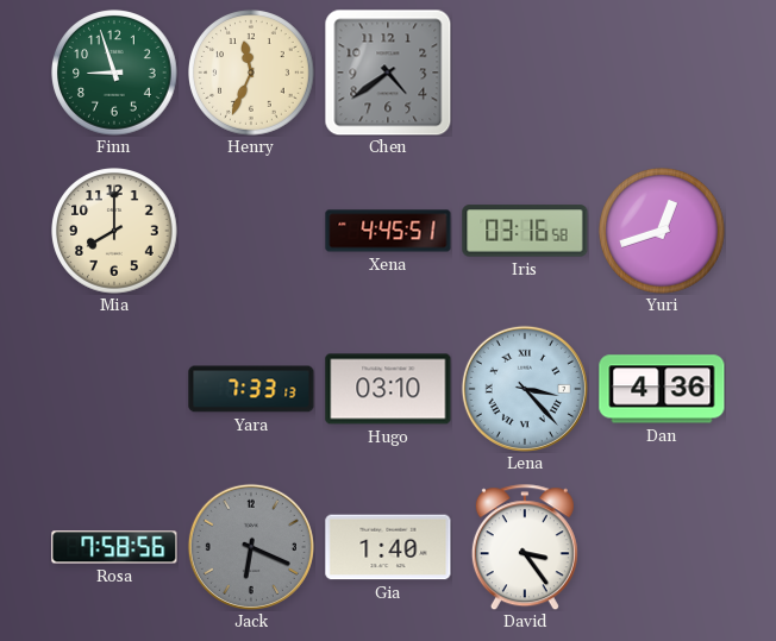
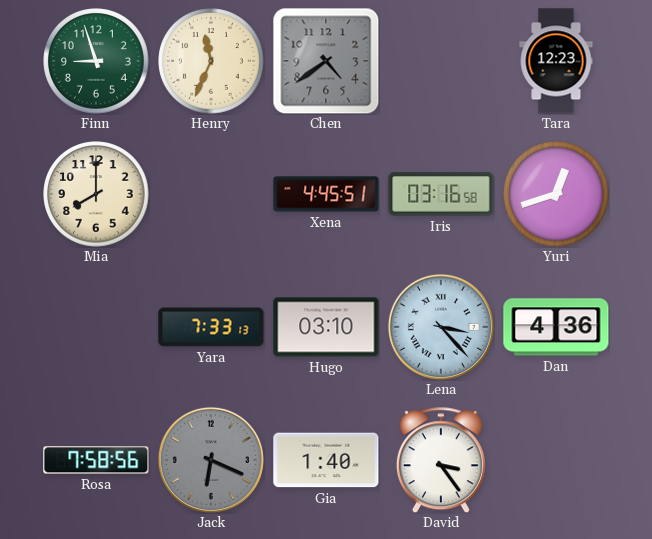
Tara: none -> 12:23
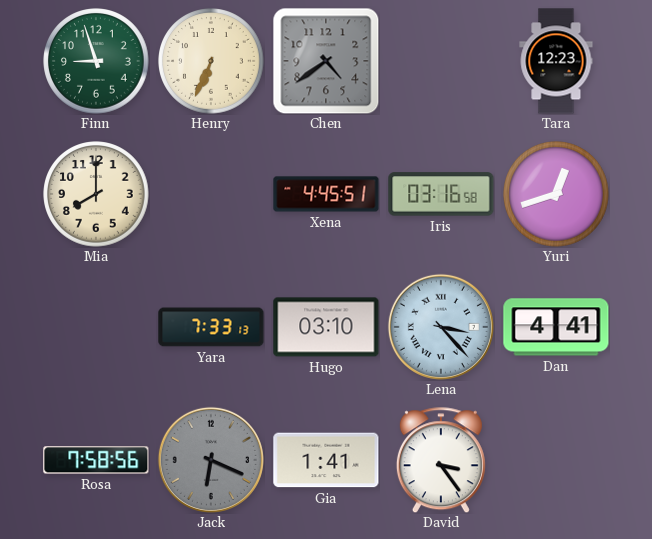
Henry: 11:34 -> 6:34
Dan: 4:36 -> 4:41
Gia: 1:40 -> 1:41
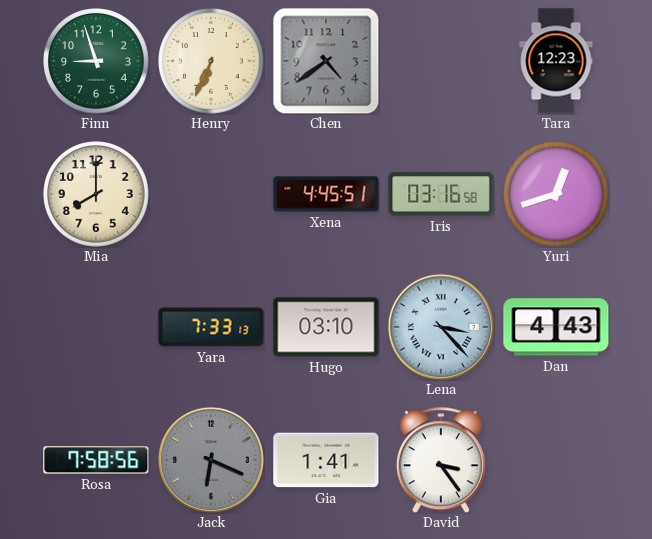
Dan: 4:41 -> 4:43
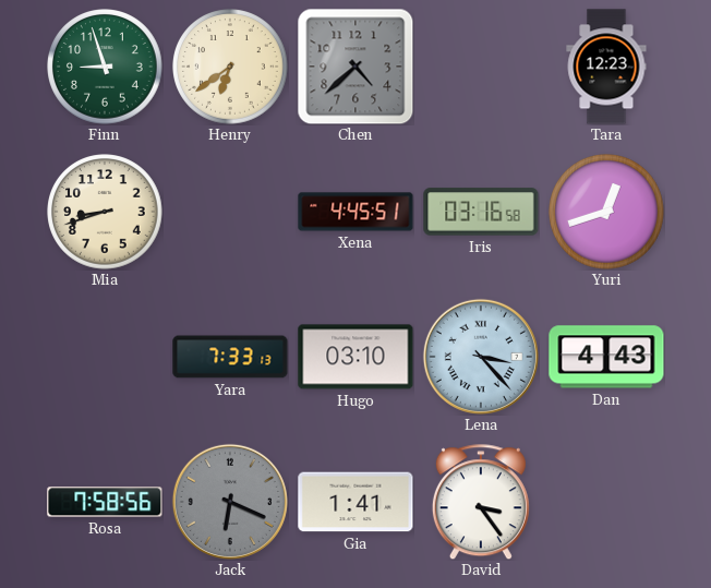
Henry: 6:34 -> 6:39
Chen: 4:39 -> 4:38
Mia: 8:00 -> 8:42
